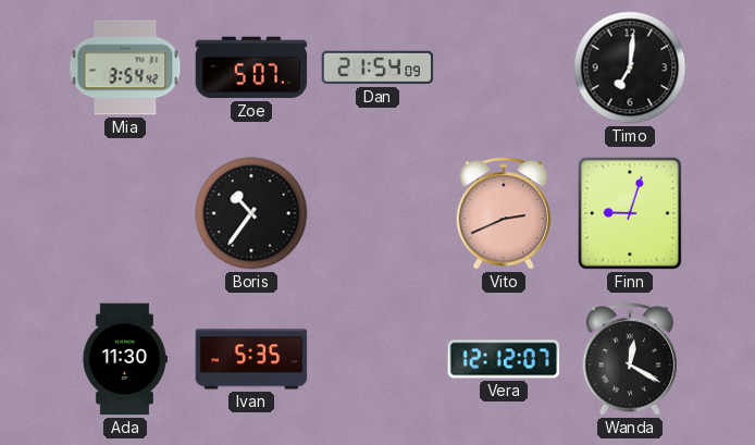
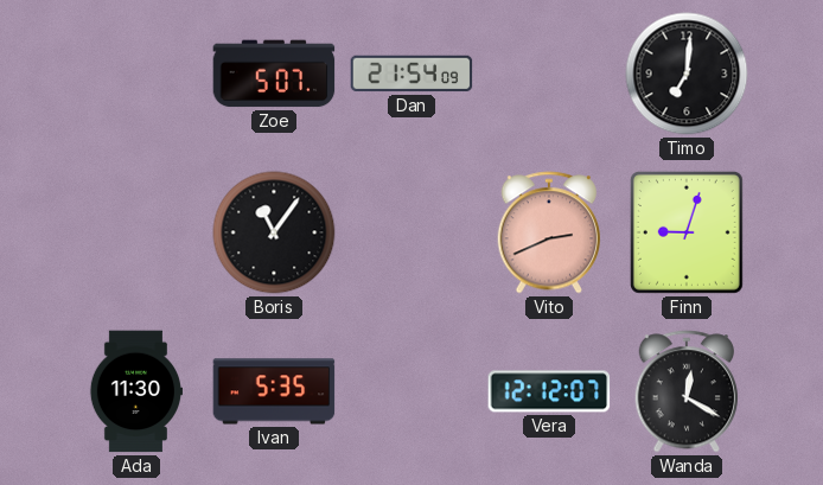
Mia: 3:54 -> none
Boris: 10:36 -> 11:06
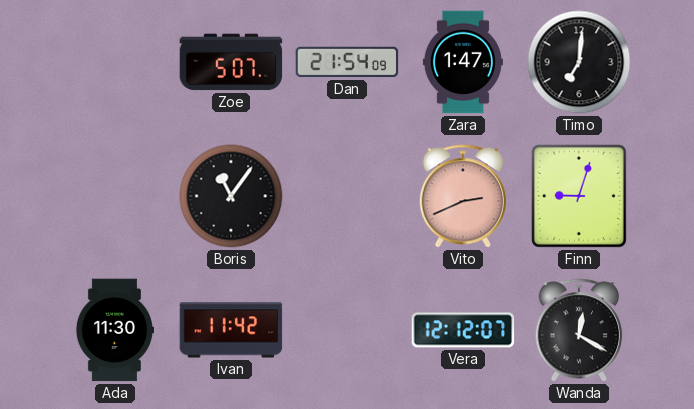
Zara: none -> 1:47
Ivan: 5:35 -> 11:42
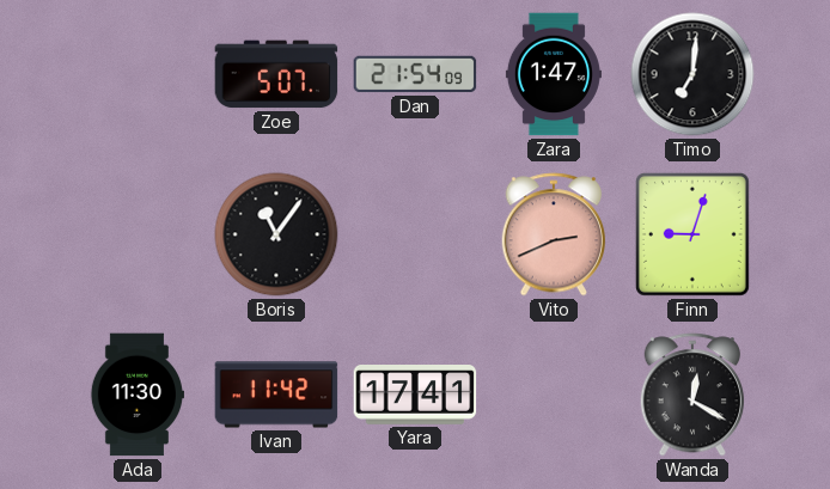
Yara: none -> 17:41
Vera: 12:12 -> none
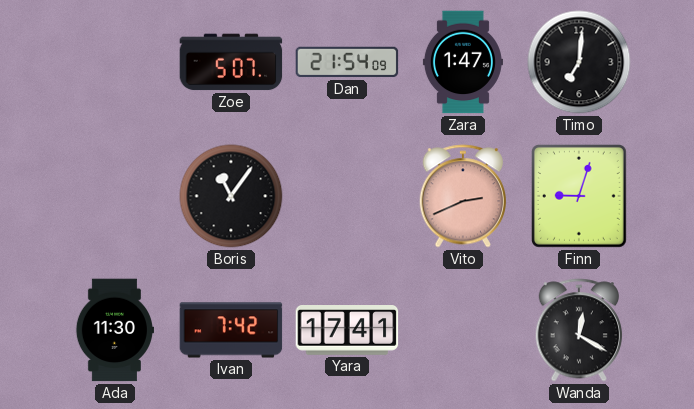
Ivan: 11:42 -> 7:42
